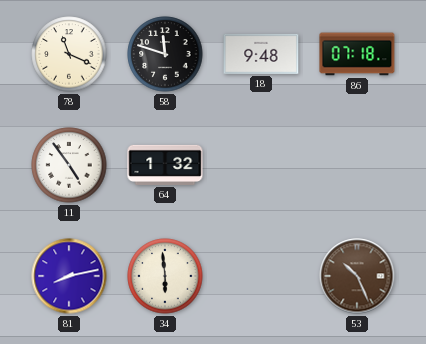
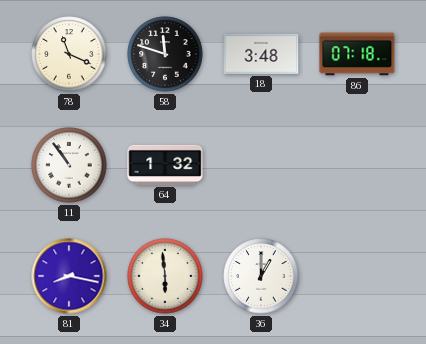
18: 9:48 -> 3:48
11: 4:54 -> 10:54
81: 8:13 -> 8:17
36: none -> 1:00
53: 10:26 -> none
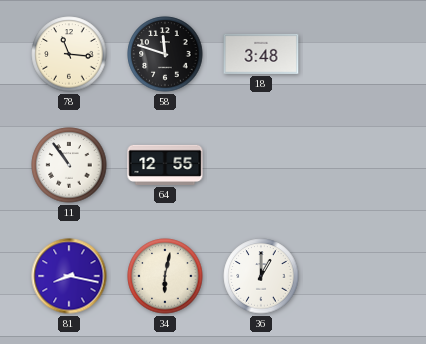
78: 11:19 -> 11:16
86: 07:18 -> none
64: 1:32 -> 12:55
34: 5:59 -> 6:02
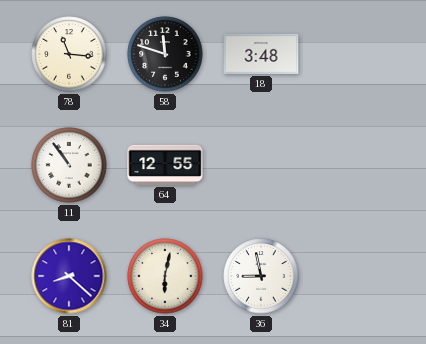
81: 8:17 -> 8:22
36: 1:00 -> 8:58
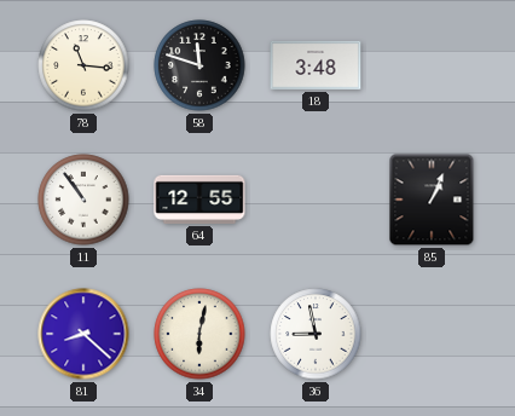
85: none -> 1:04
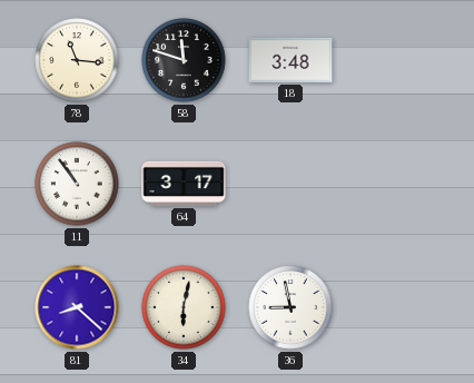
64: 12:55 -> 3:17
85: 1:04 -> none
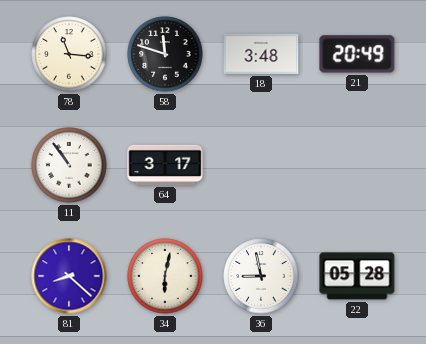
21: none -> 20:49
22: none -> 05:28
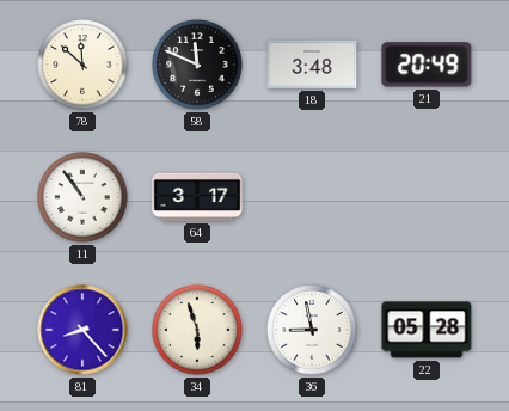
78: 11:16 -> 11:52
58: 11:48 -> 11:49
81: 8:22 -> 8:23
34: 6:02 -> 5:57
